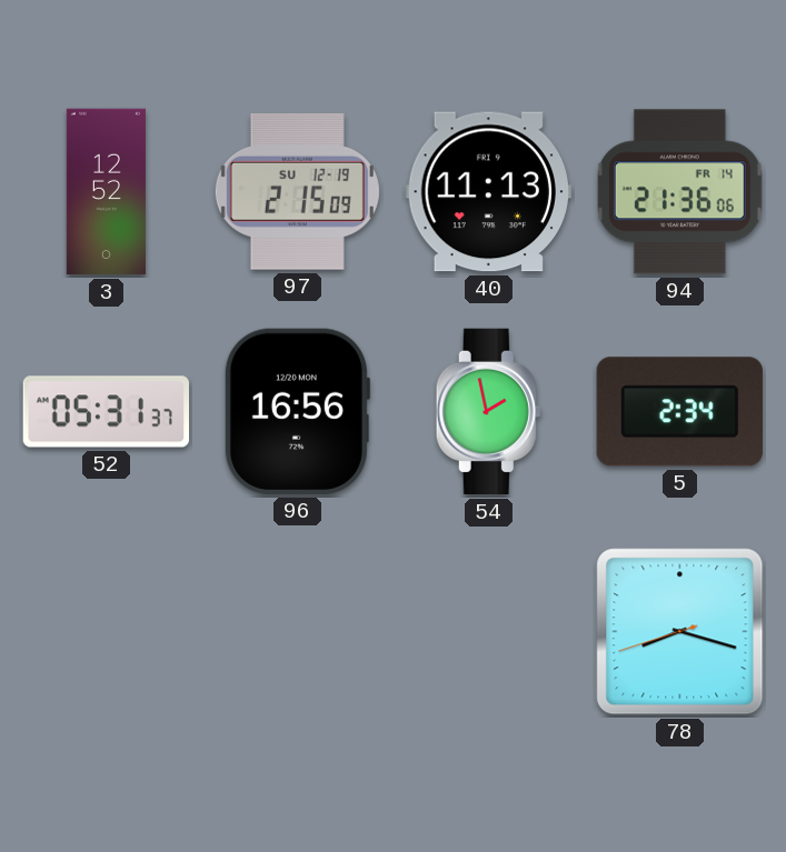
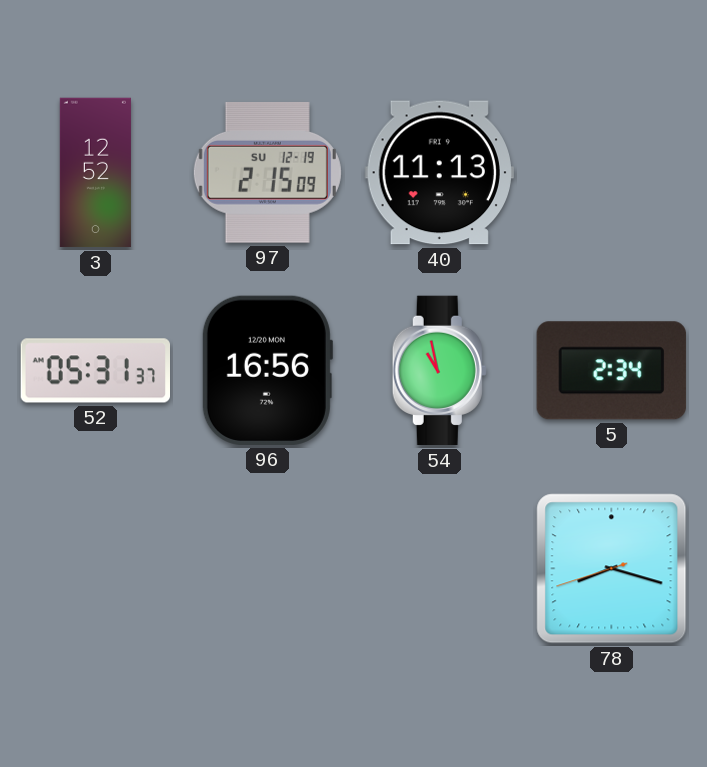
94: 21:36 -> none
54: 1:58 -> 10:58
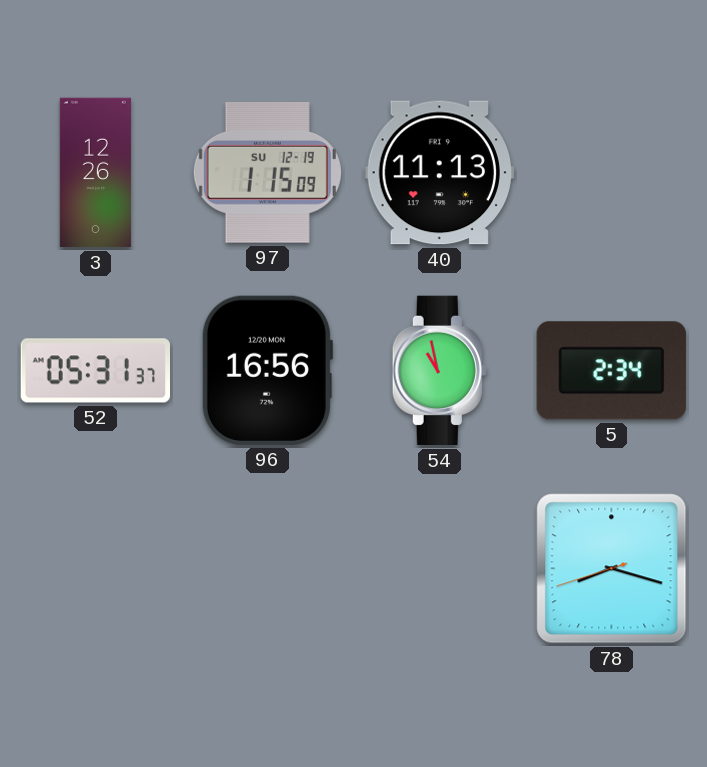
3: 12:52 -> 12:26
97: 2:15 -> 1:15
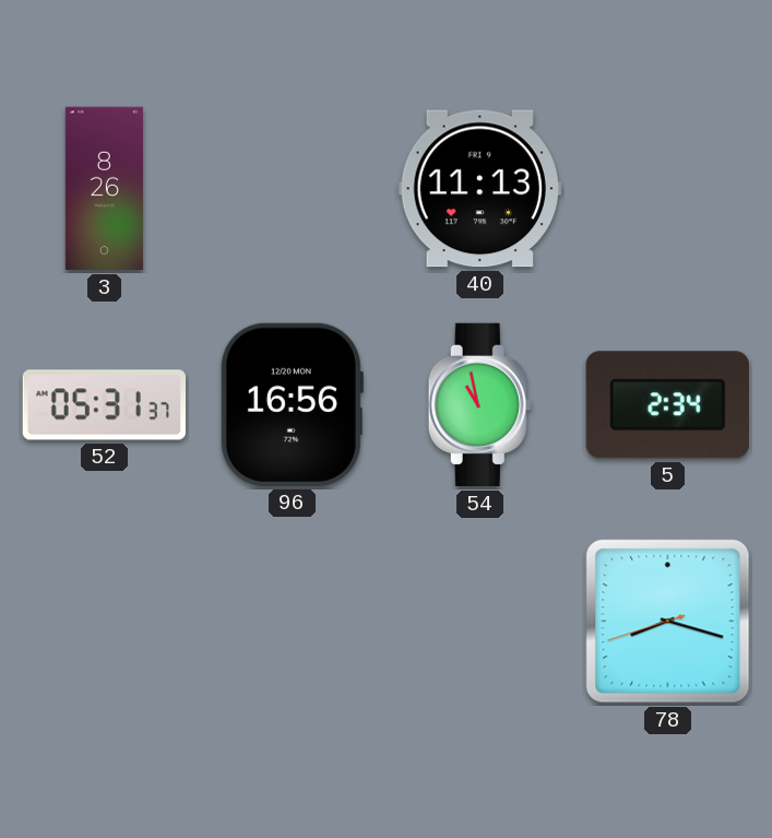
3: 12:26 -> 8:26
97: 1:15 -> none
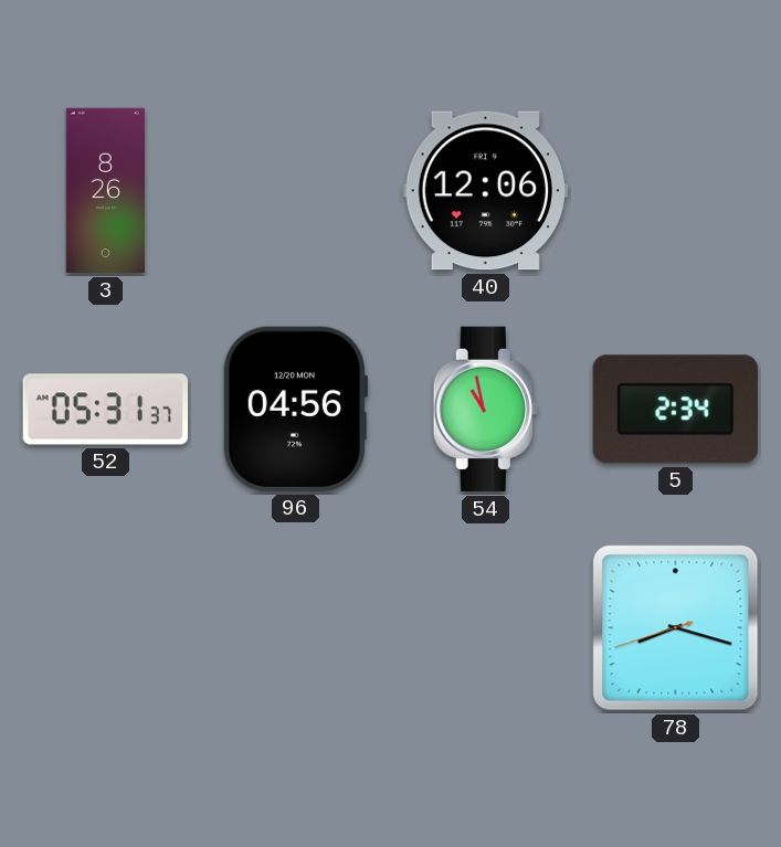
40: 11:13 -> 12:06
96: 16:56 -> 04:56
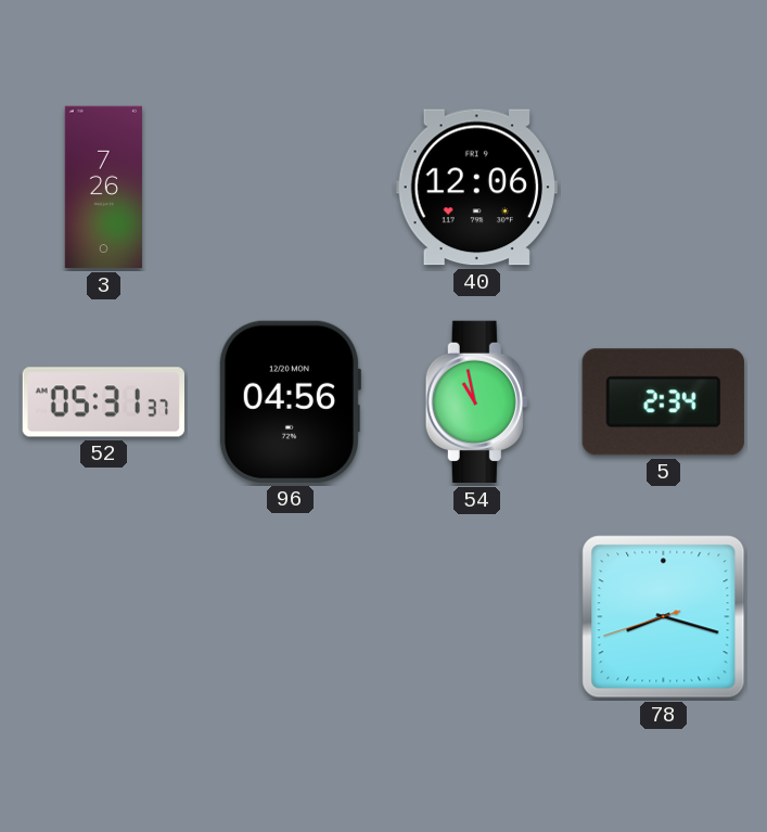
3: 8:26 -> 7:26
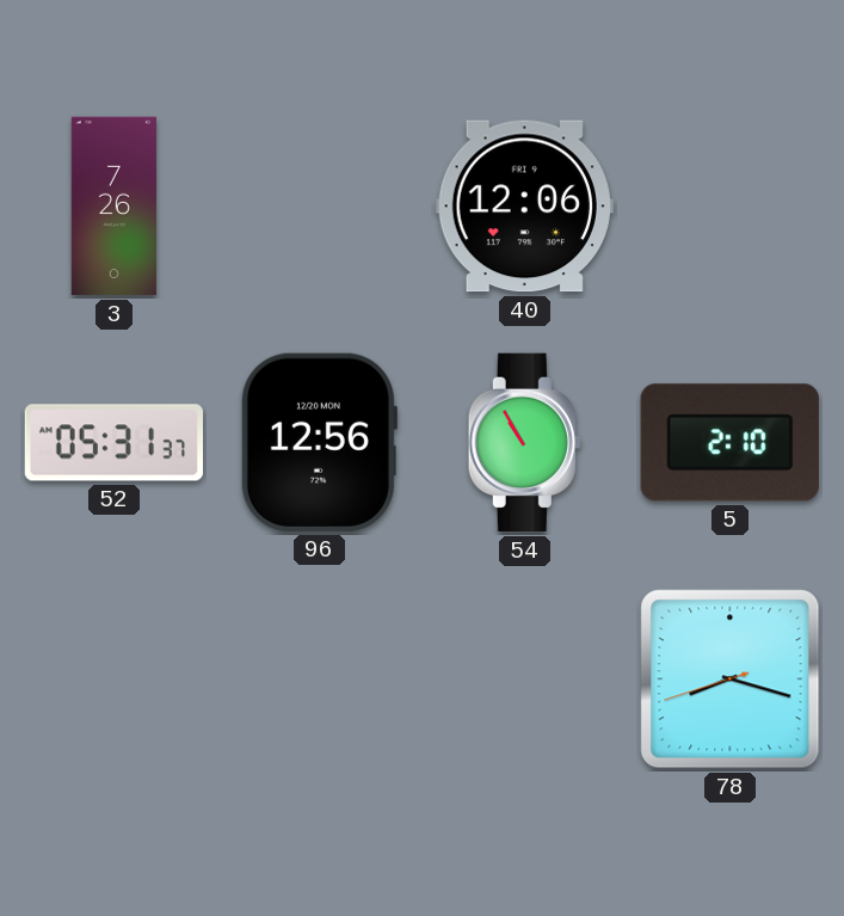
96: 04:56 -> 12:56
54: 10:58 -> 10:55
5: 2:34 -> 2:10
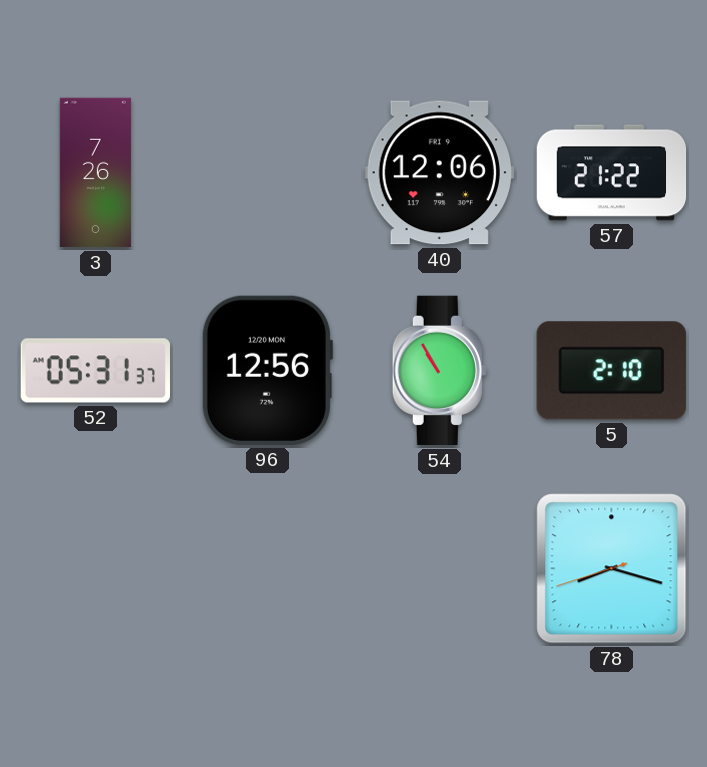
57: none -> 21:22
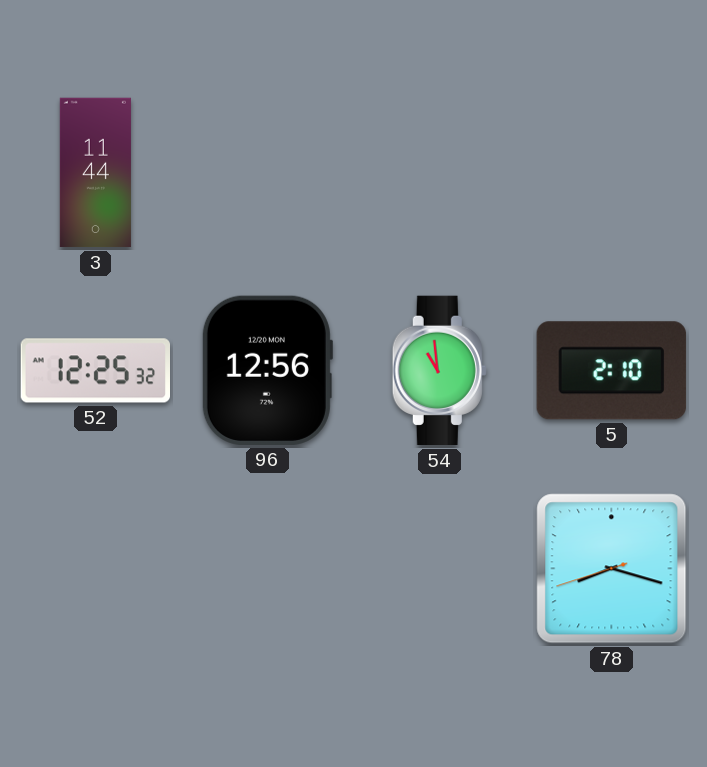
3: 7:26 -> 11:44
40: 12:06 -> none
57: 21:22 -> none
52: 05:31 -> 12:25
54: 10:55 -> 10:59
